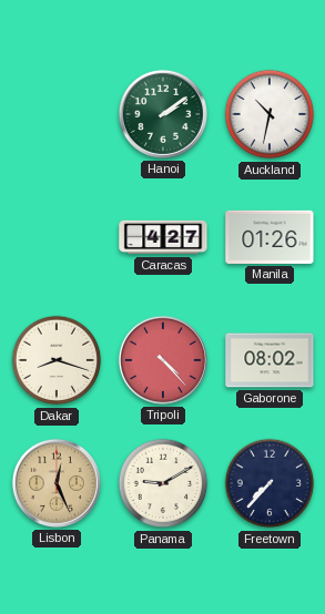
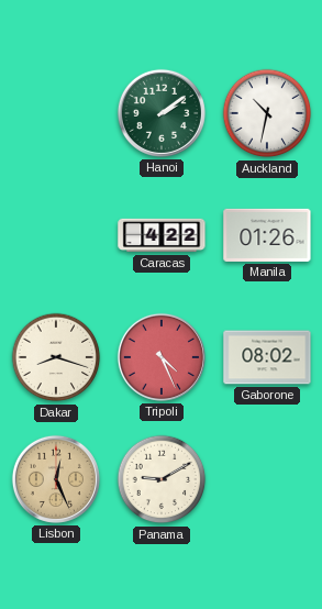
Caracas: 4:27 -> 4:22
Tripoli: 4:23 -> 4:26
Freetown: 7:37 -> none
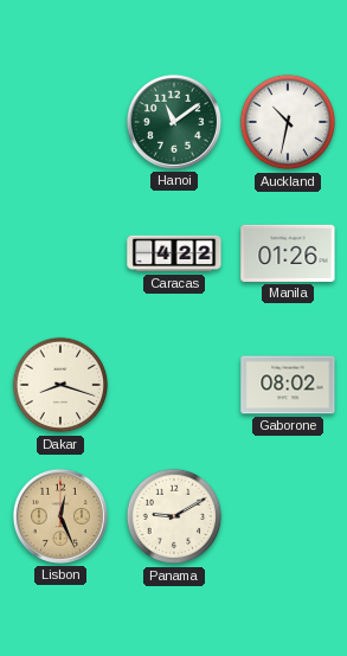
Hanoi: 2:09 -> 11:09
Tripoli: 4:26 -> none
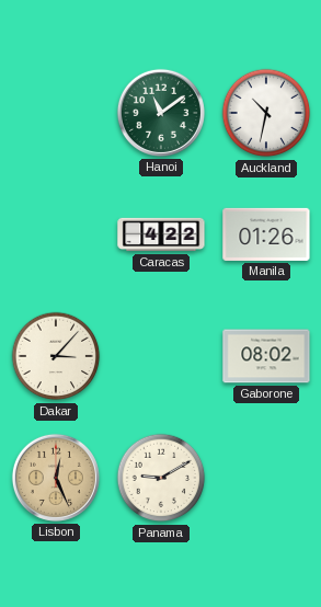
Dakar: 8:18 -> 3:07
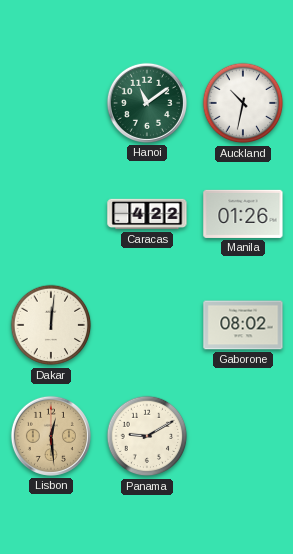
Dakar: 3:07 -> 12:01
Lisbon: 12:26 -> 12:29
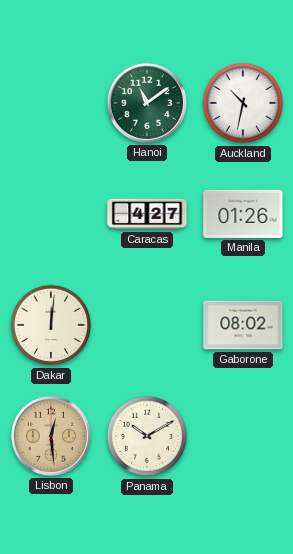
Caracas: 4:22 -> 4:27
Panama: 9:10 -> 10:10
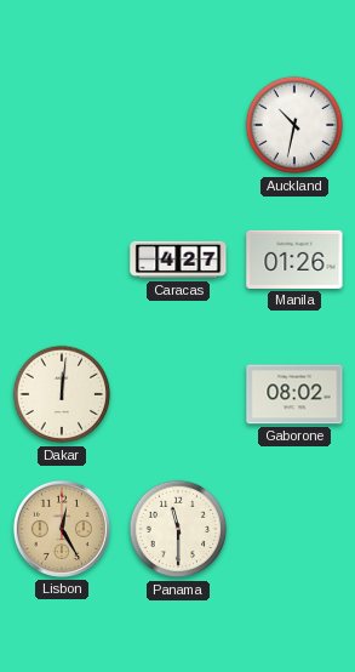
Hanoi: 11:09 -> none
Lisbon: 12:29 -> 12:25
Panama: 10:10 -> 11:30
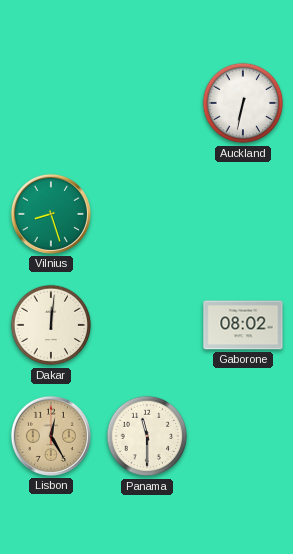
Auckland: 10:32 -> 6:32
Vilnius: none -> 8:27
Caracas: 4:27 -> none
Manila: 01:26 -> none
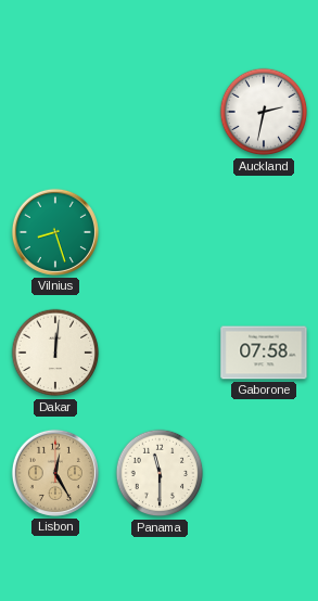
Auckland: 6:32 -> 2:32
Gaborone: 08:02 -> 07:58
